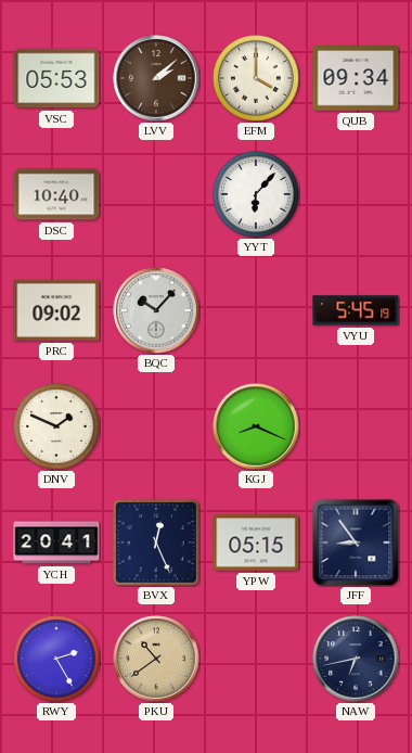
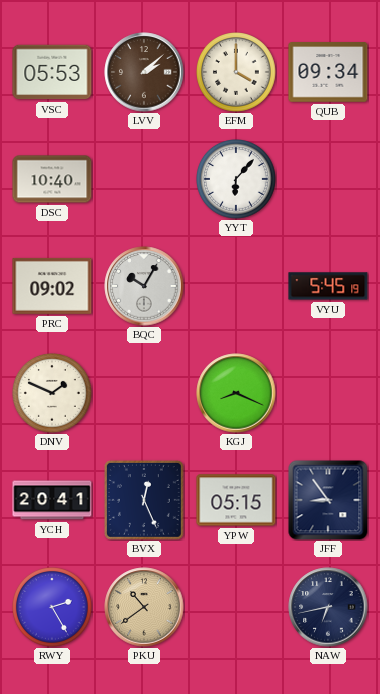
BQC: 10:07 -> 10:05
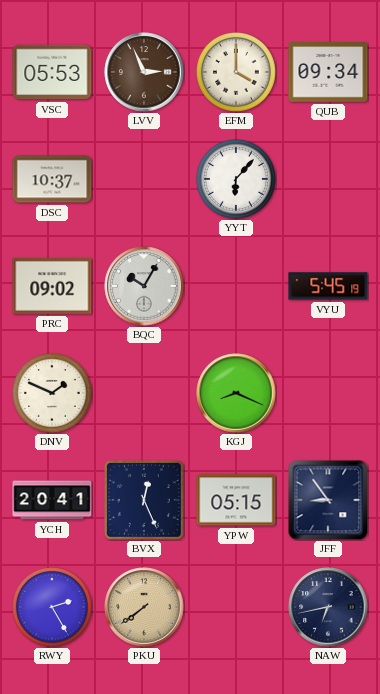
LVV: 2:08 -> 2:56
DSC: 10:40 -> 10:37
PKU: 10:39 -> 7:39
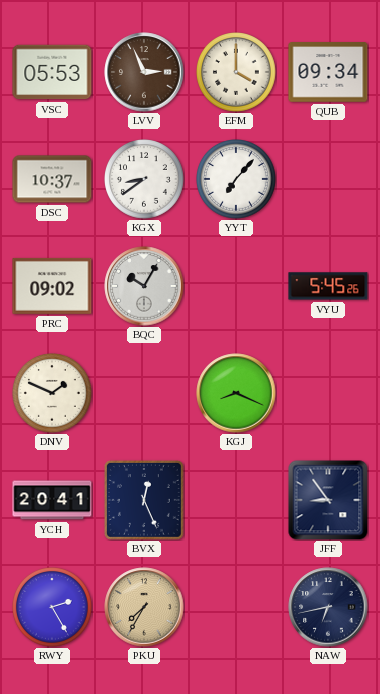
KGX: none -> 8:39
YYT: 6:07 -> 7:07
VYU: 5:45:19 -> 5:45:26
YPW: 05:15 -> none
PKU: 7:39 -> 7:35
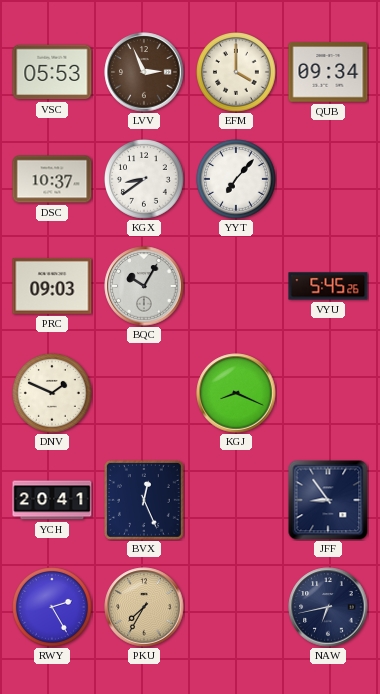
PRC: 09:02 -> 09:03
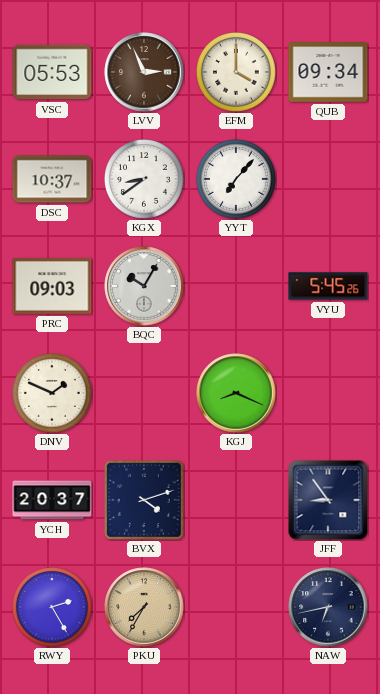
YCH: 20:41 -> 20:37
BVX: 12:26 -> 4:12
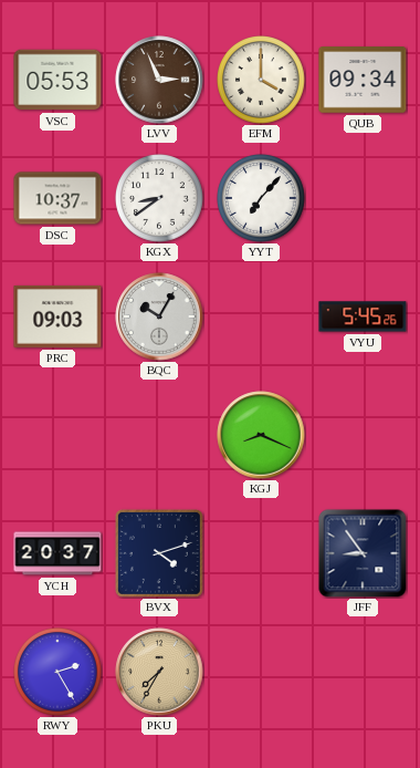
DNV: 1:49 -> none
NAW: 6:43 -> none
